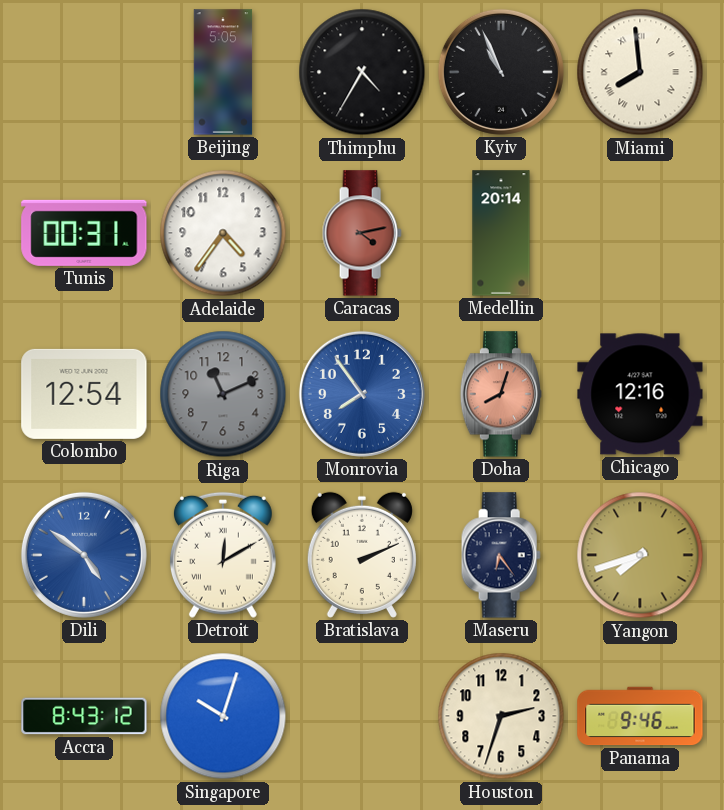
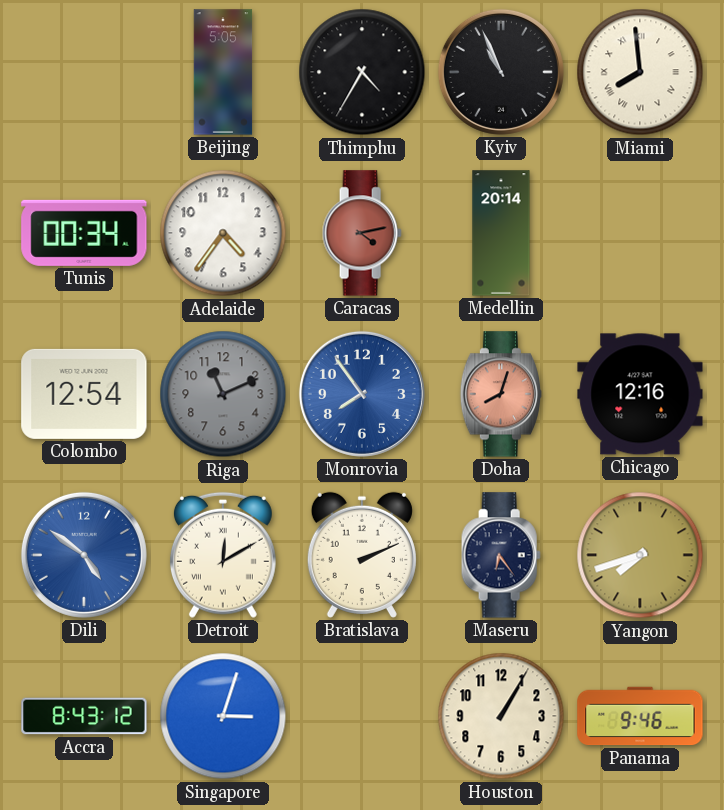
Tunis: 00:31 -> 00:34
Singapore: 10:03 -> 3:03
Houston: 2:33 -> 1:05
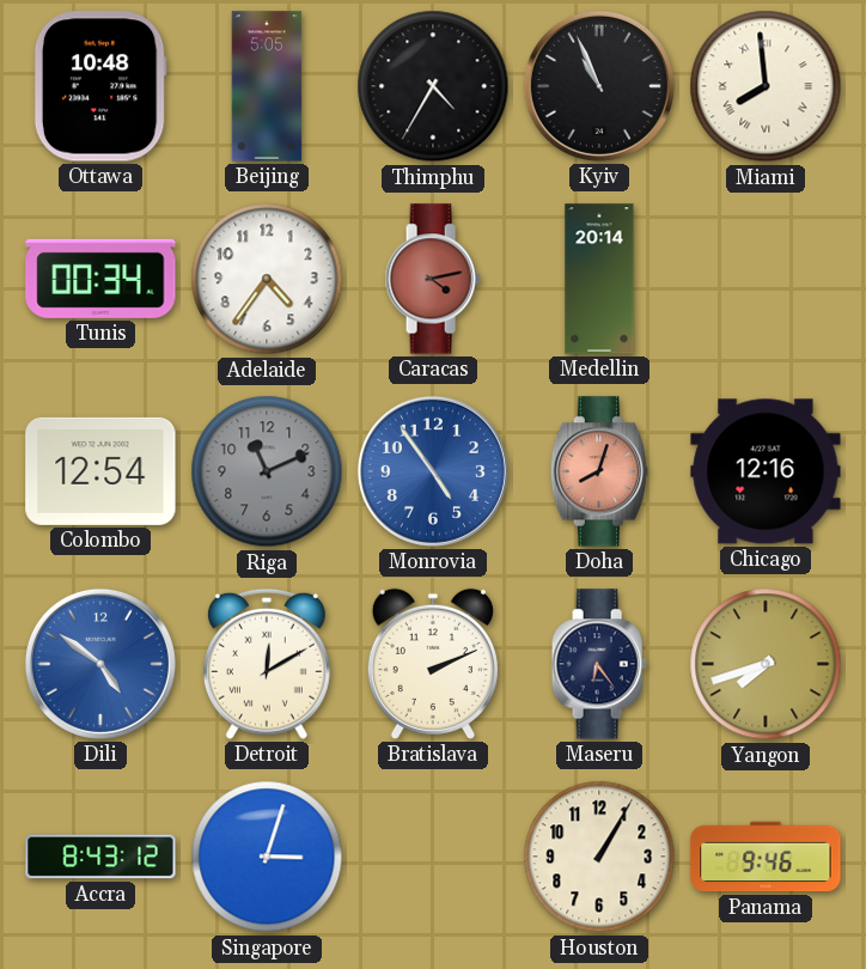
Ottawa: none -> 10:48
Monrovia: 7:54 -> 4:54
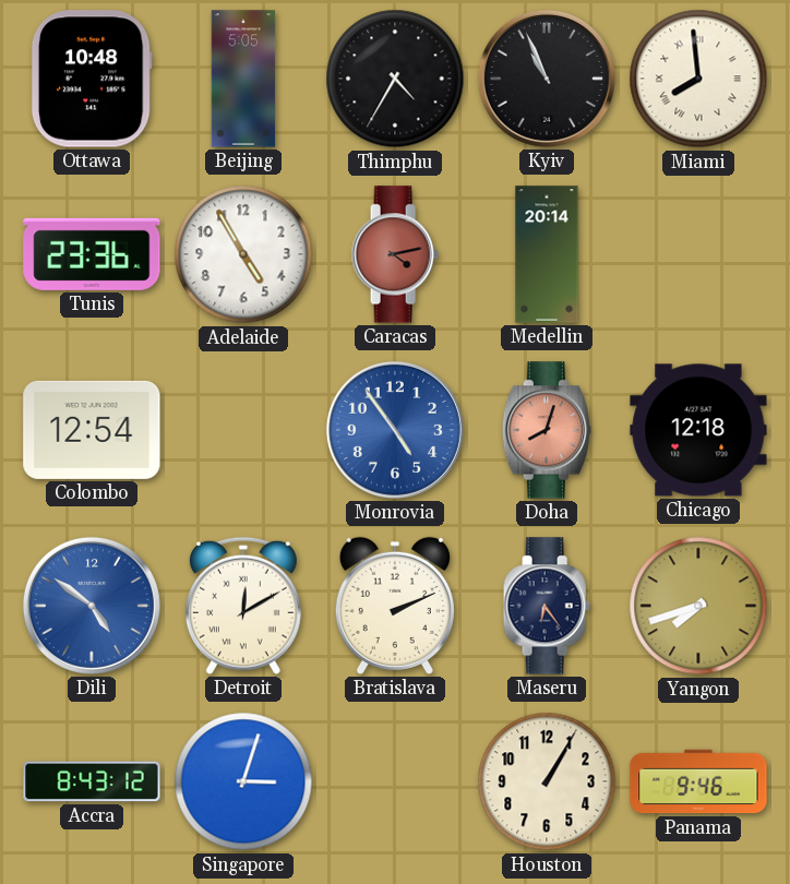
Tunis: 00:34 -> 23:36
Adelaide: 4:36 -> 4:55
Riga: 11:11 -> none
Chicago: 12:16 -> 12:18
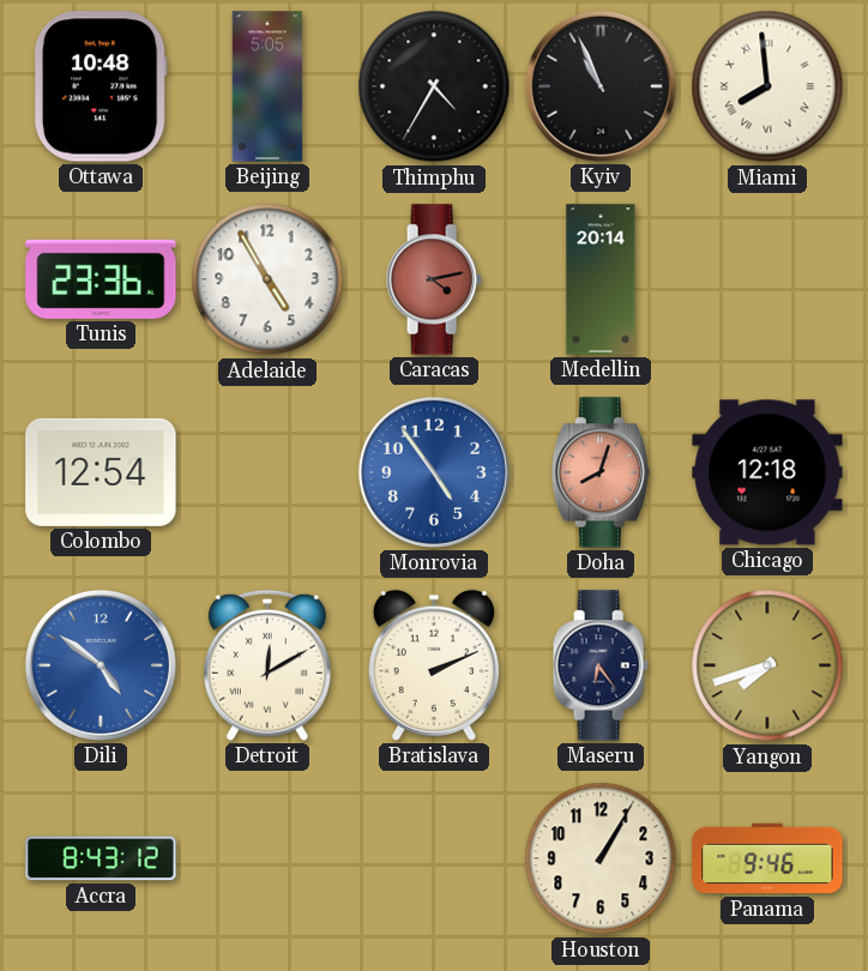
Singapore: 3:03 -> none
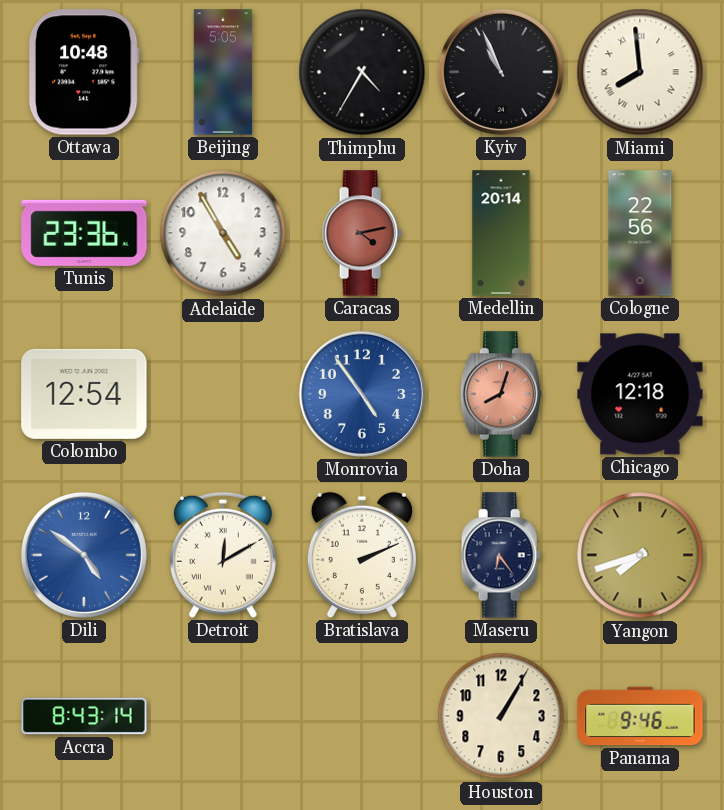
Cologne: none -> 22:56
Accra: 8:43:12 -> 8:43:14
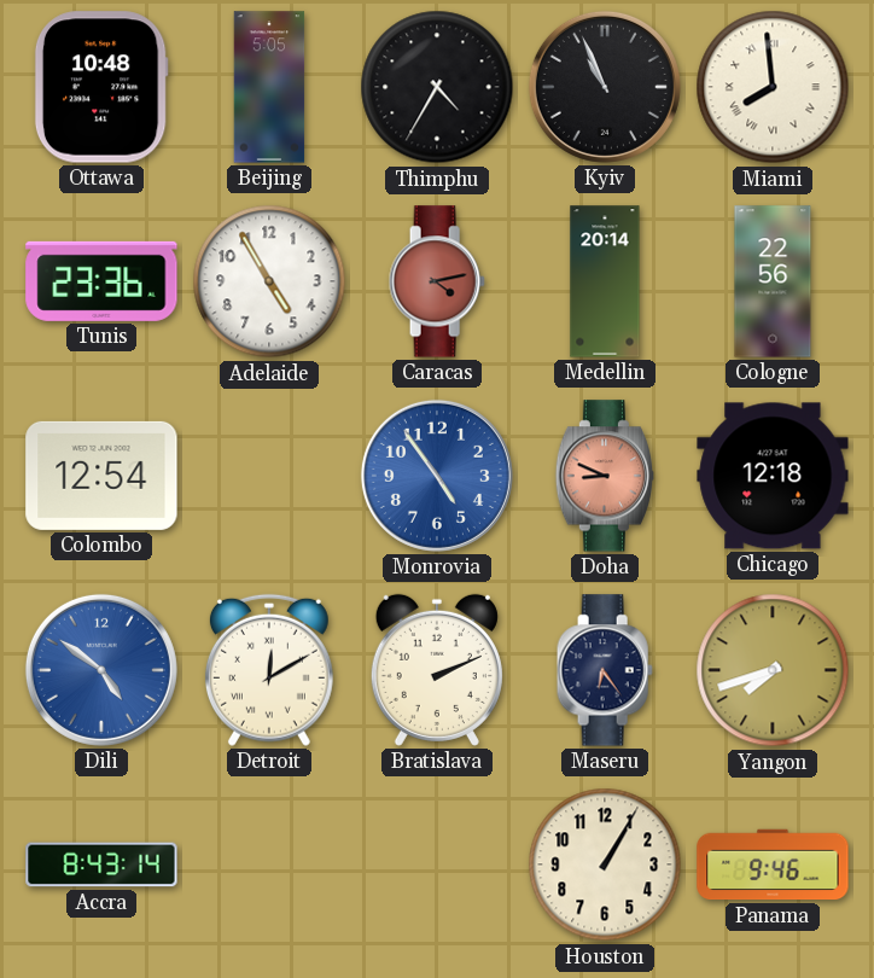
Doha: 8:03 -> 8:49
